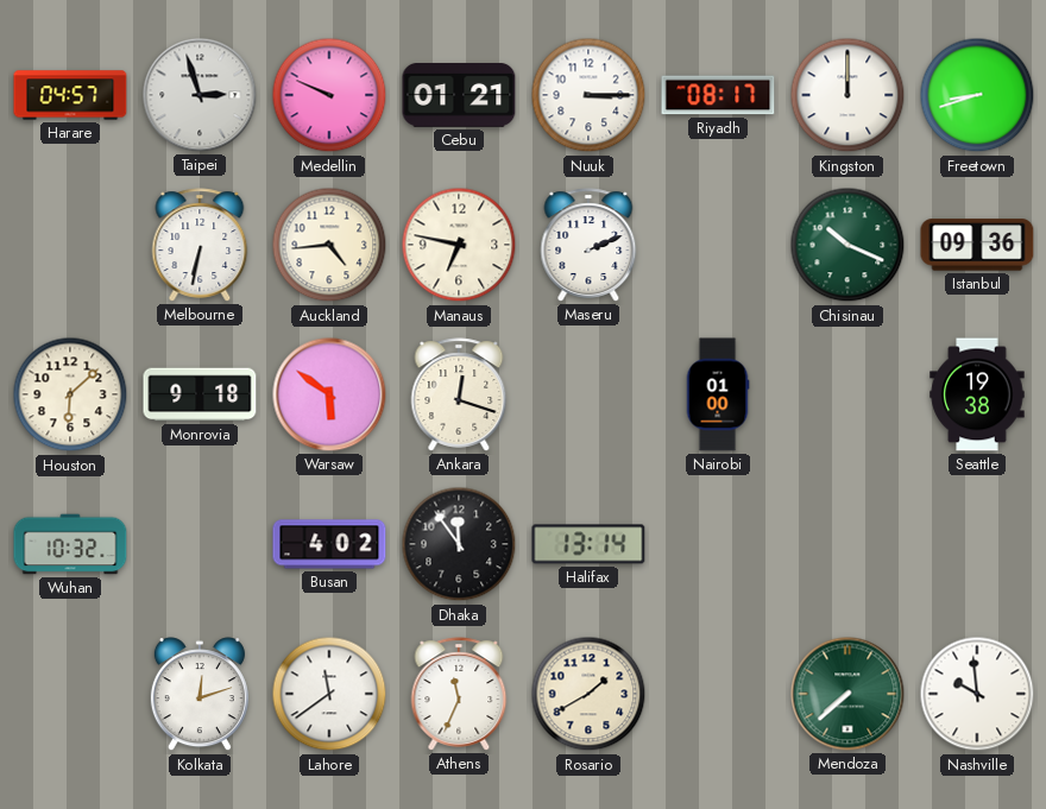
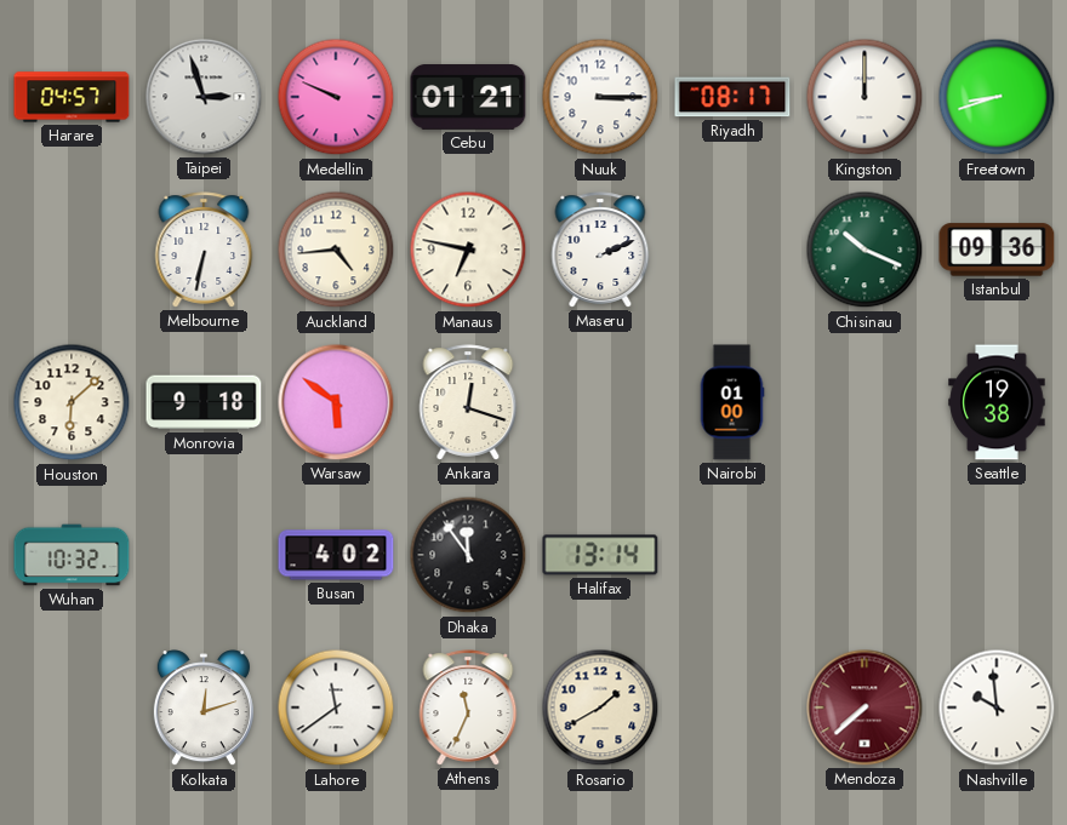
Mendoza dial: green -> burgundy
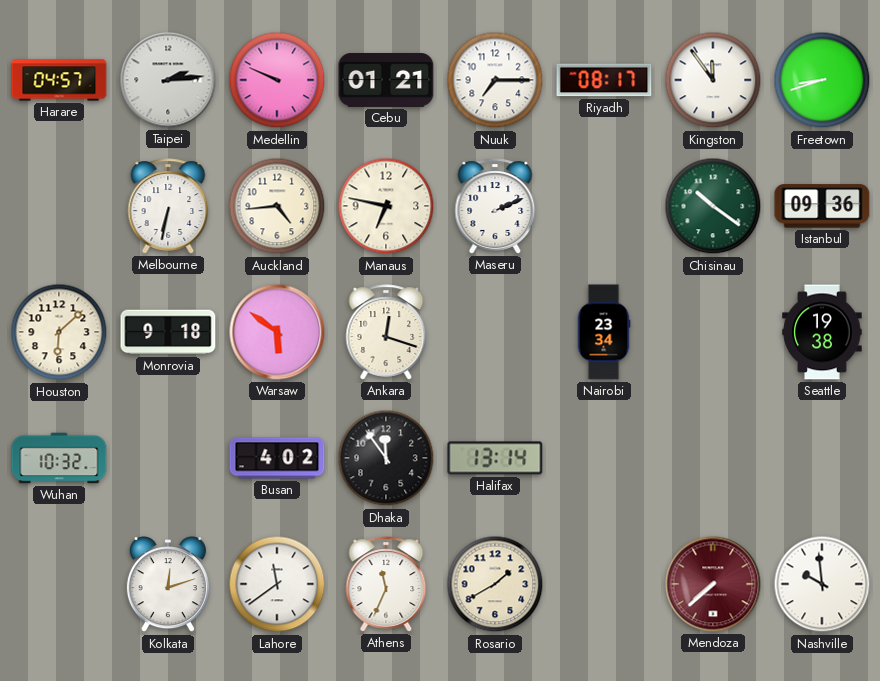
Taipei: 2:57 -> 2:14
Nuuk: 3:15 -> 7:15
Kingston: 12:00 -> 11:54
Chisinau: 10:19 -> 10:21
Nairobi: 01:00 -> 23:34
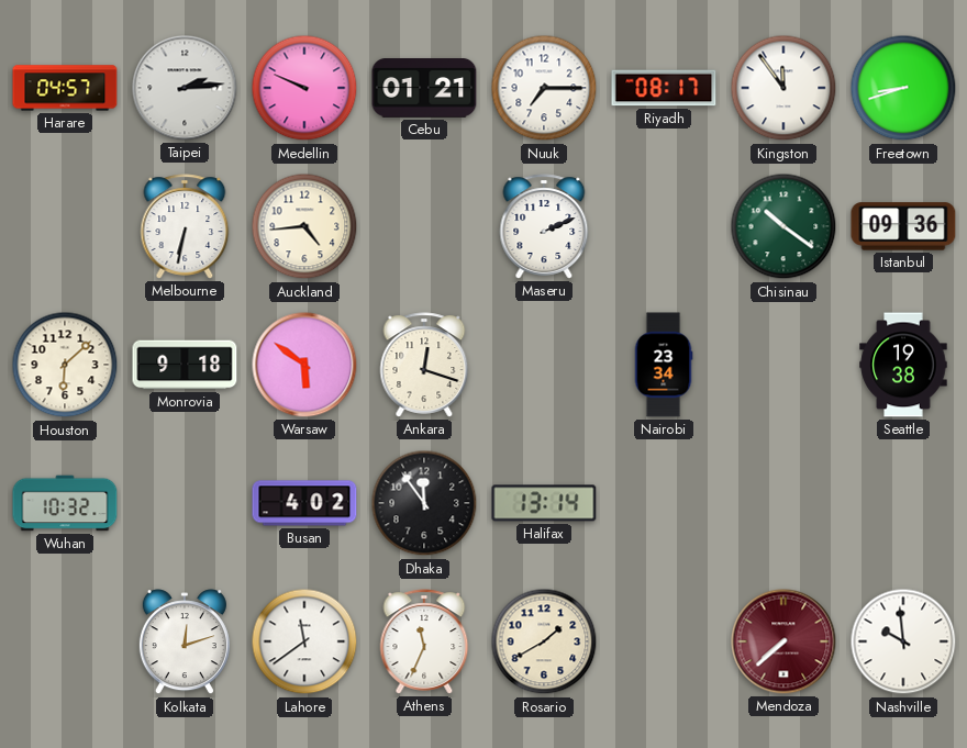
Manaus: 6:47 -> none
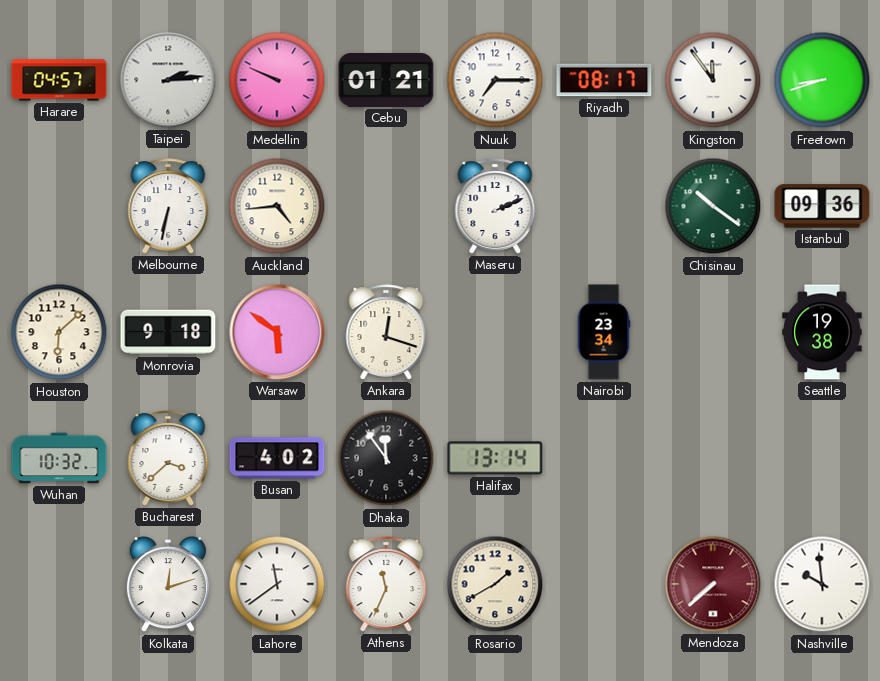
Bucharest: none -> 3:38
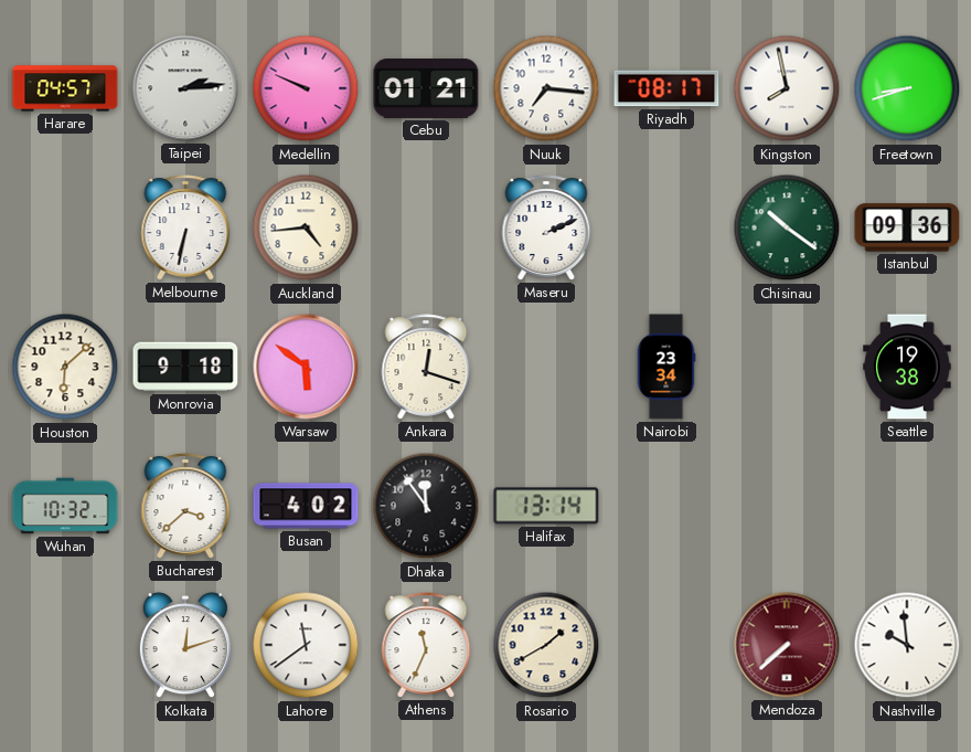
Nuuk: 7:15 -> 7:16
Kingston: 11:54 -> 7:58
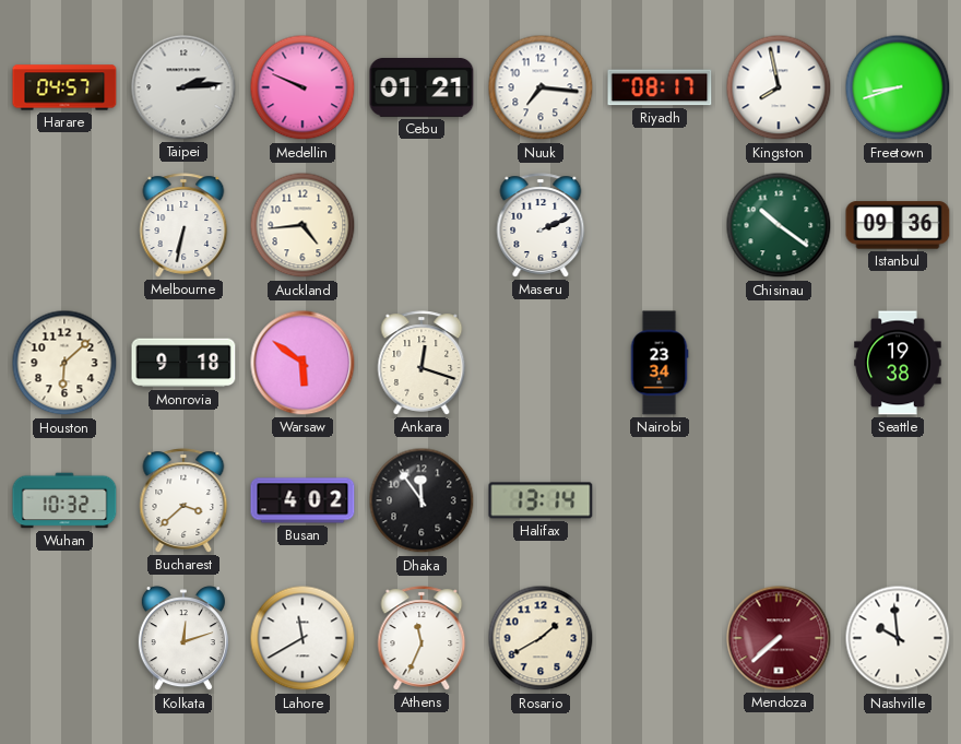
Lahore: 11:39 -> 11:40
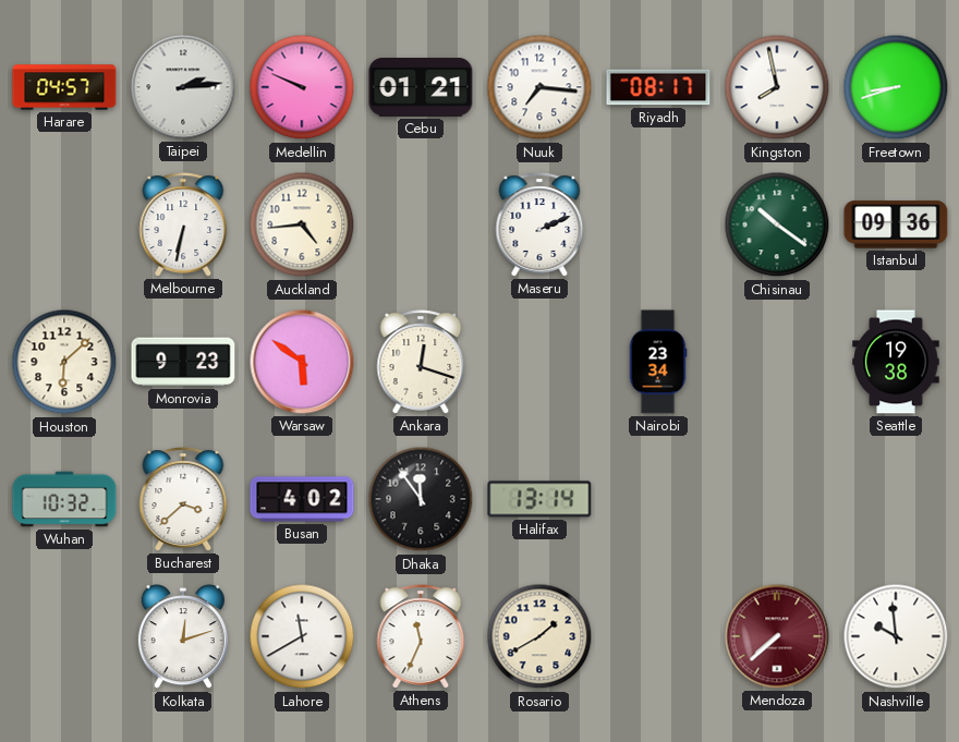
Monrovia: 9:18 -> 9:23
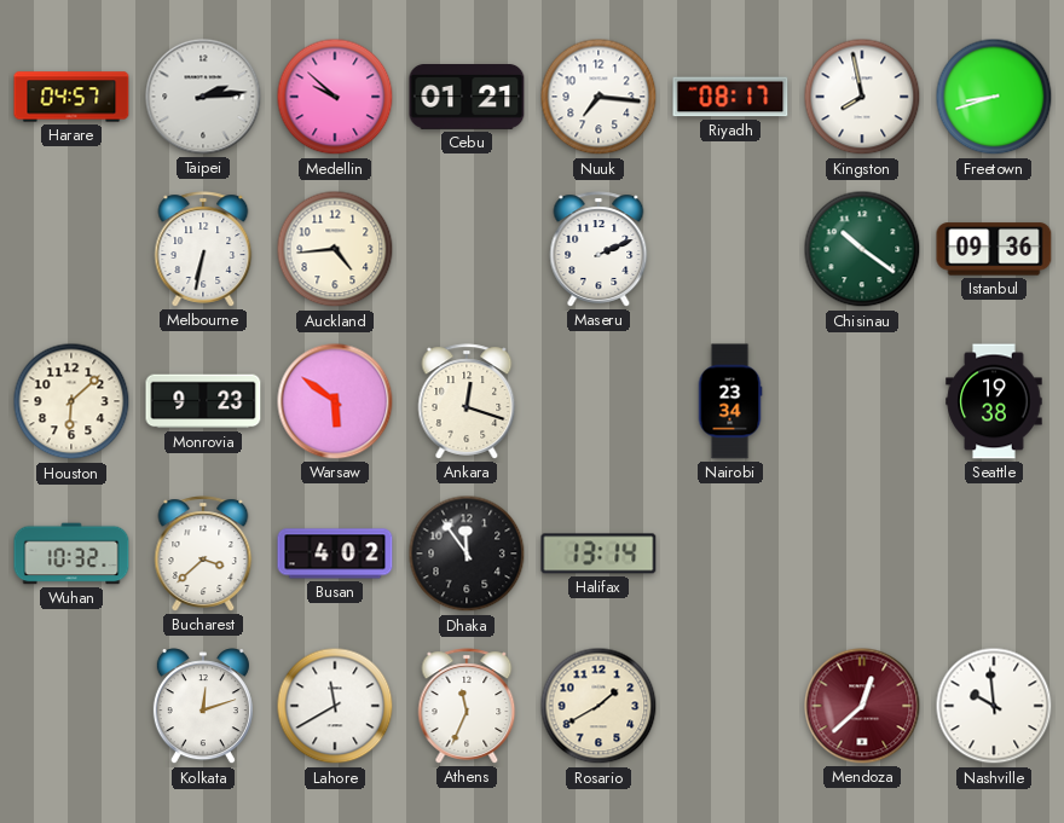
Medellin: 9:49 -> 9:52
Mendoza: 7:38 -> 12:38
